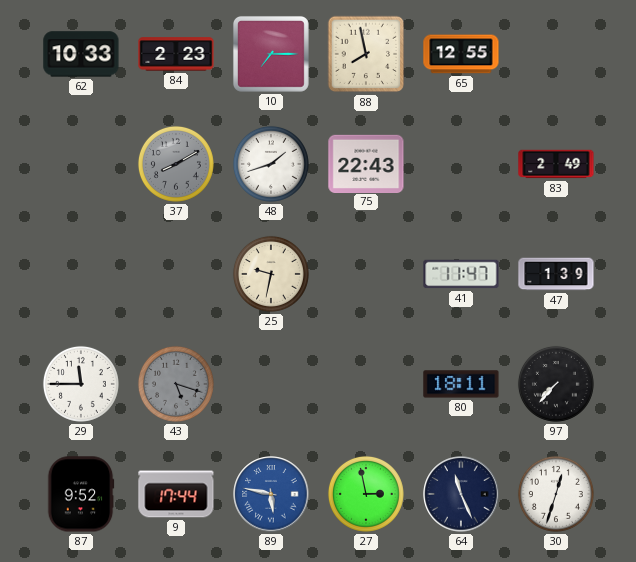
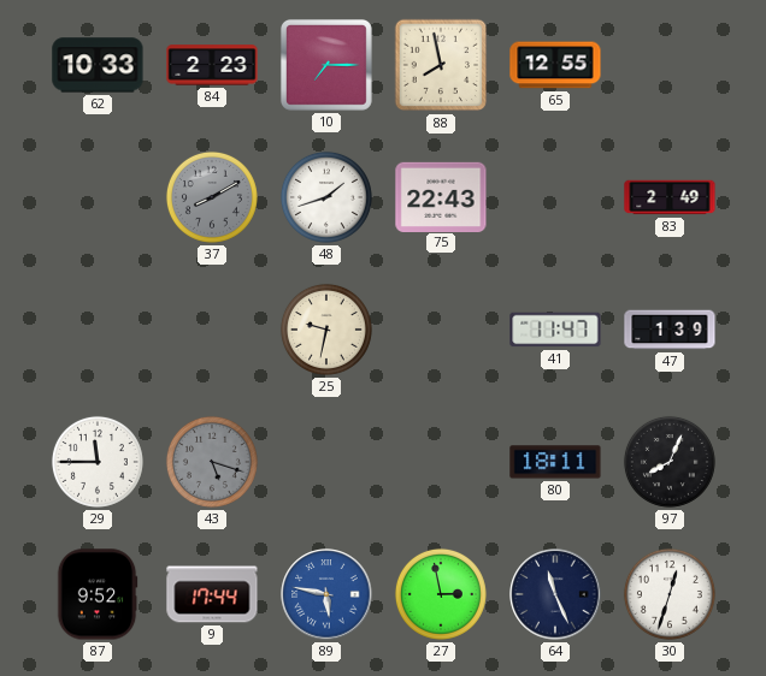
97: 7:37 -> 8:04
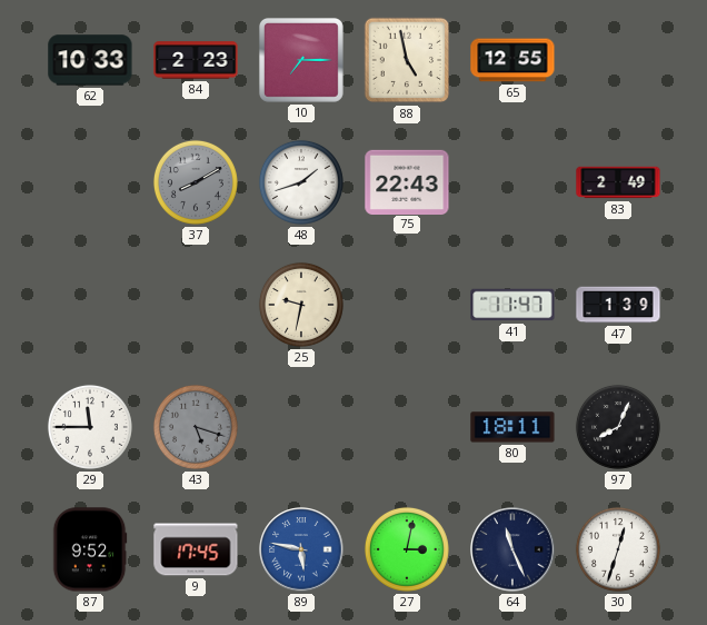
88: 7:58 -> 4:58
9: 17:44 -> 17:45
27: 2:58 -> 3:02
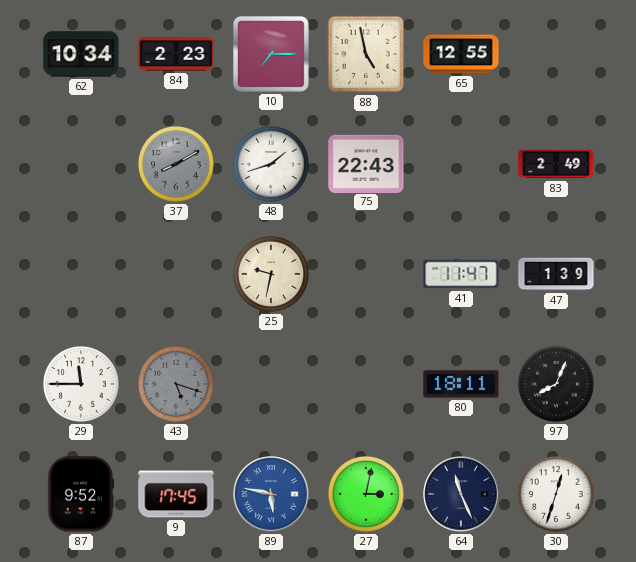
62: 10:33 -> 10:34
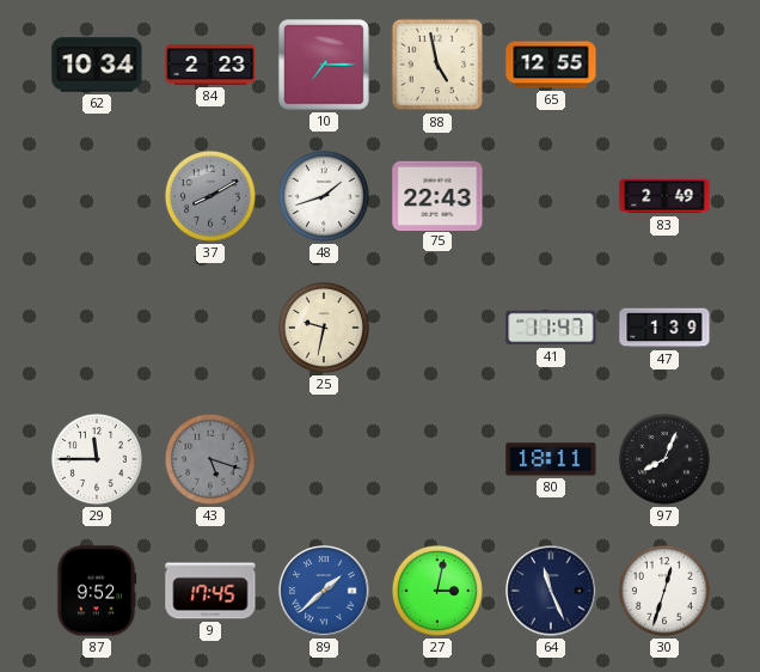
89: 5:47 -> 1:38
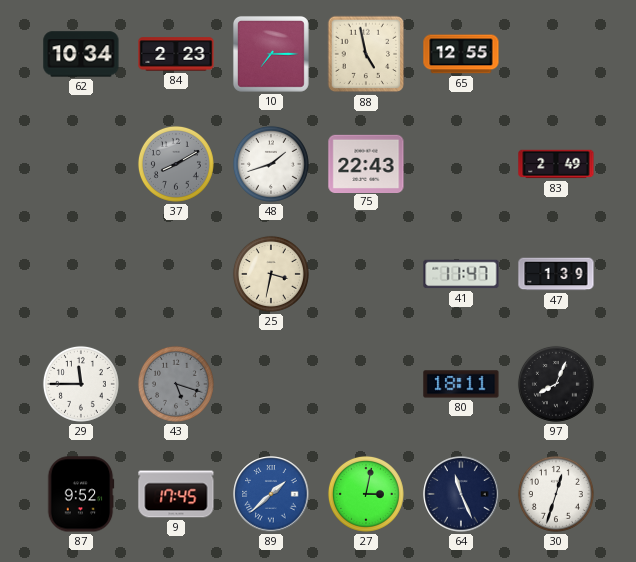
25: 9:32 -> 3:32
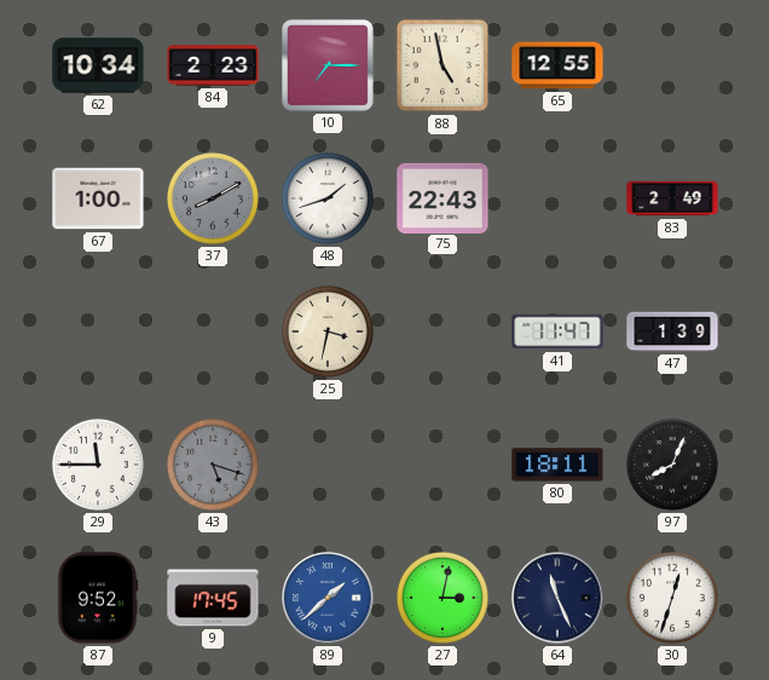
67: none -> 1:00
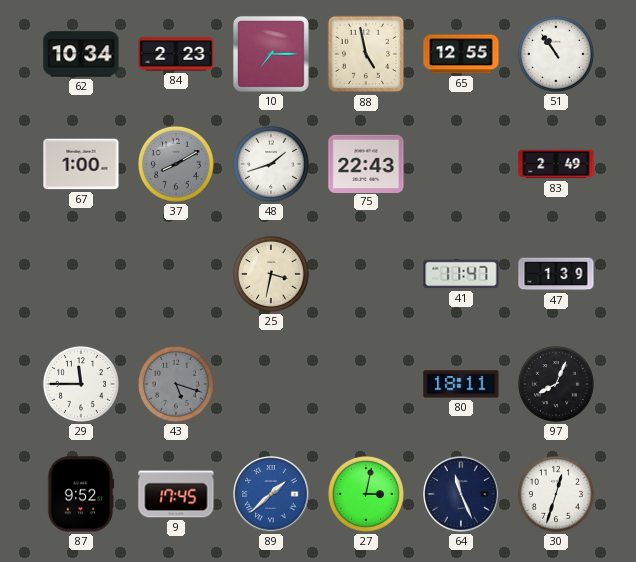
51: none -> 10:54
